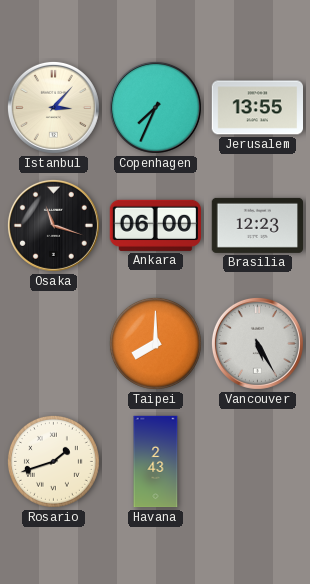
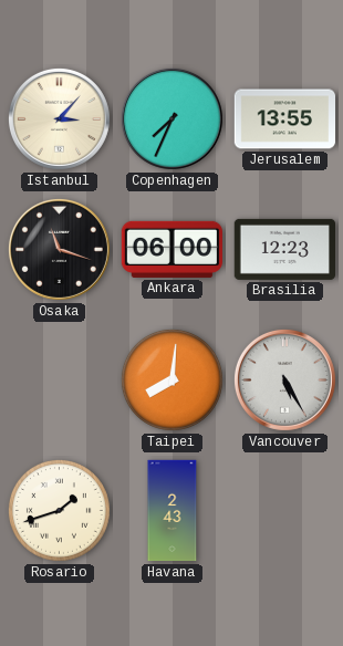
Taipei: 8:00 -> 8:01
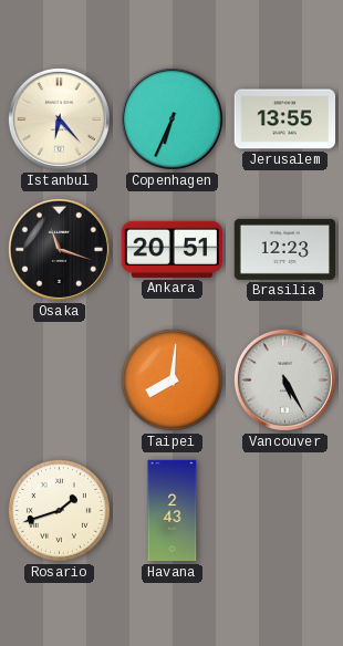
Istanbul: 3:07 -> 6:23
Copenhagen: 7:34 -> 6:34
Ankara: 06:00 -> 20:51
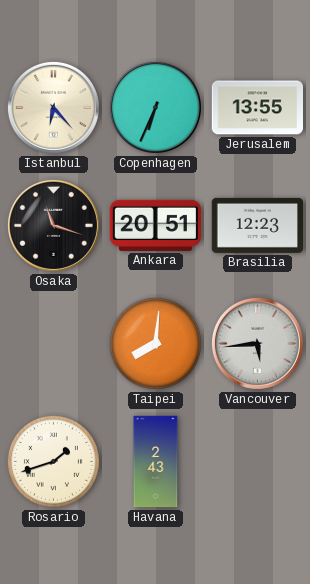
Vancouver: 5:25 -> 5:44
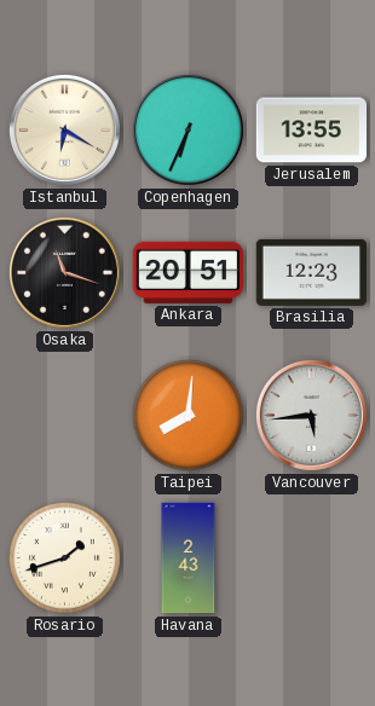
Istanbul: 6:23 -> 6:20
